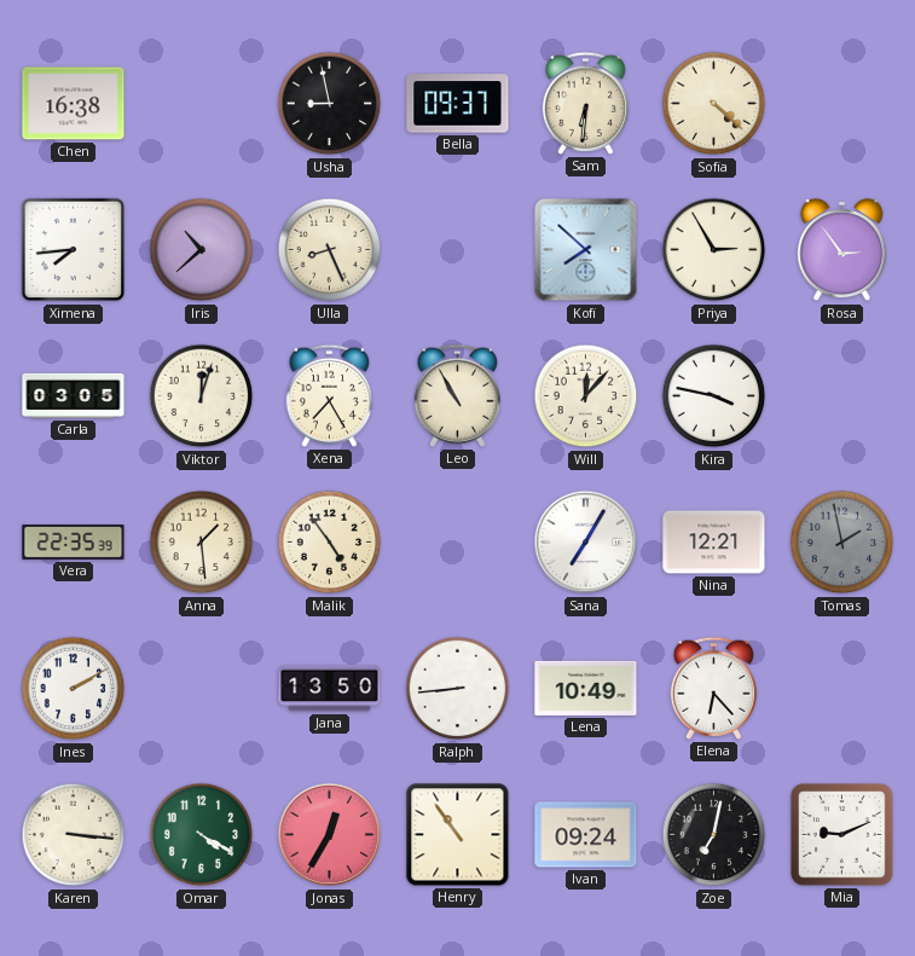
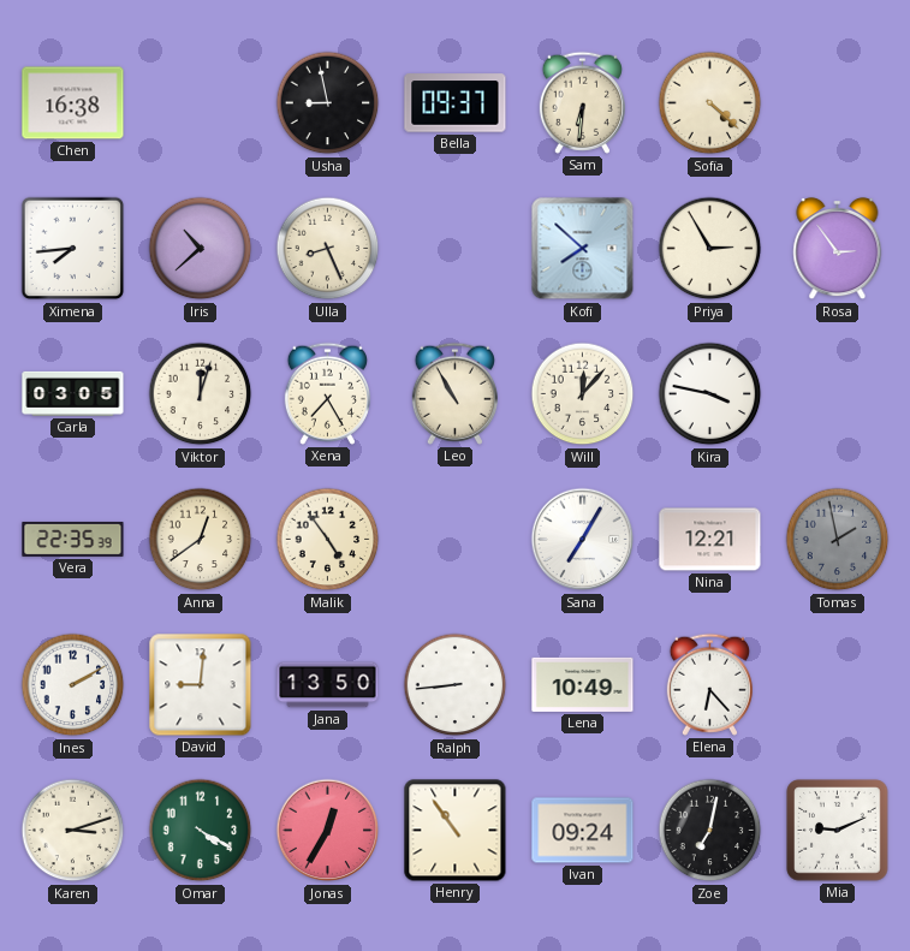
Anna: 1:29 -> 12:39
David: none -> 9:01
Karen: 3:16 -> 3:12
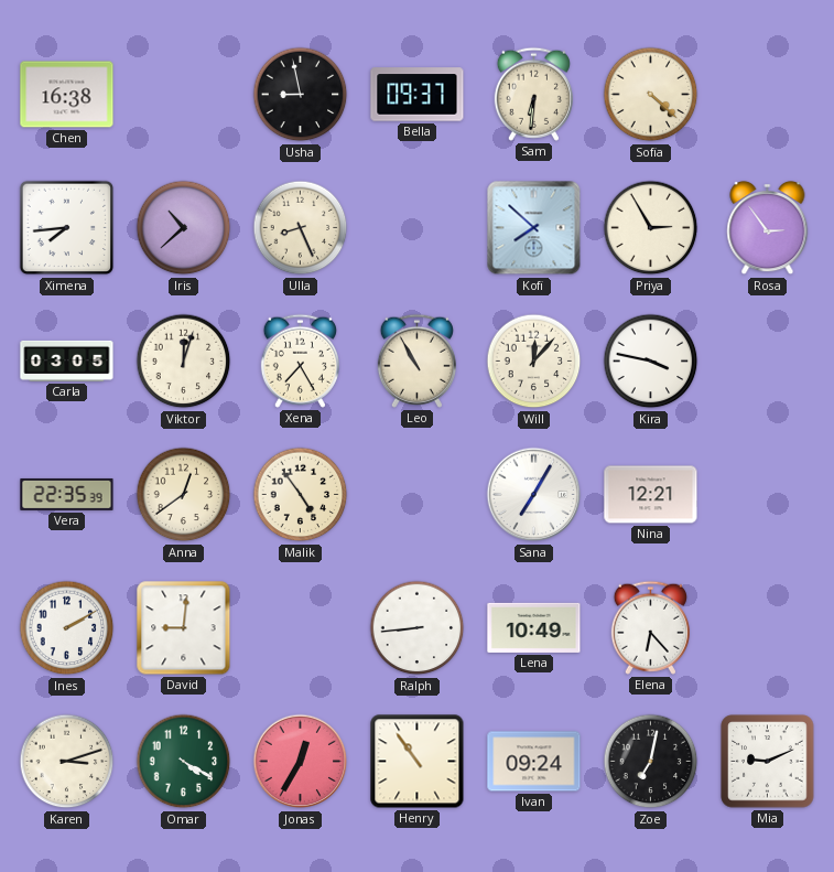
Tomas: 1:58 -> none
Jana: 13:50 -> none
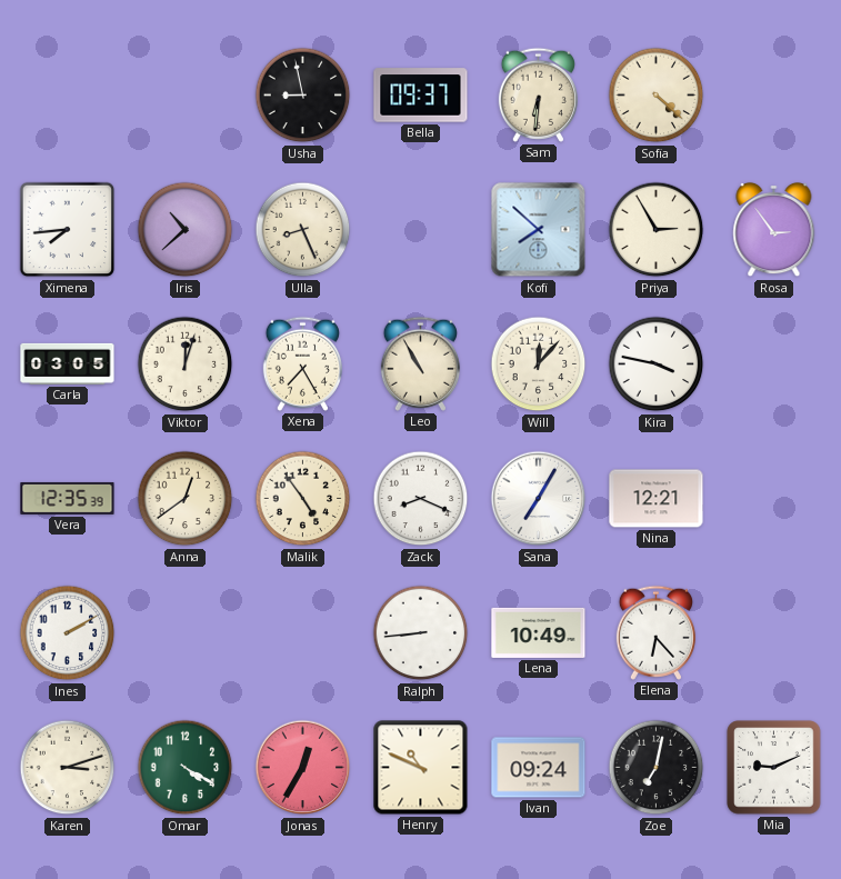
Chen: 16:38 -> none
Vera: 22:35 -> 12:35
Zack: none -> 8:19
David: 9:01 -> none
Henry: 10:54 -> 10:49
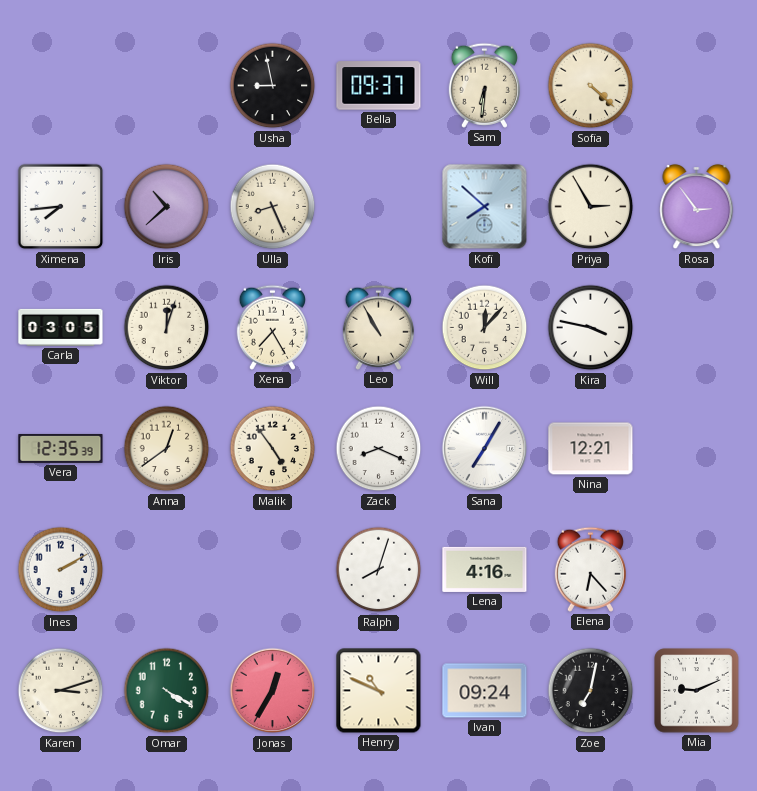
Ralph: 8:44 -> 8:03
Lena: 10:49 -> 4:16
